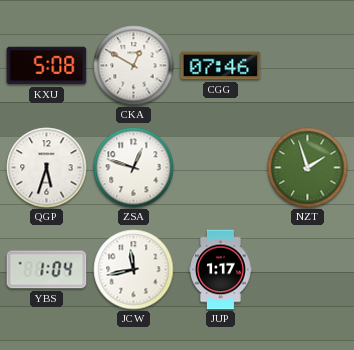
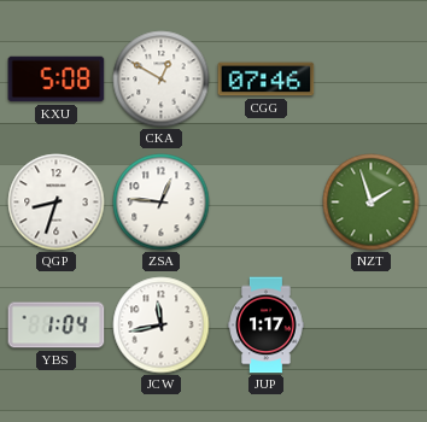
QGP: 5:33 -> 8:33
ZSA: 12:48 -> 12:46
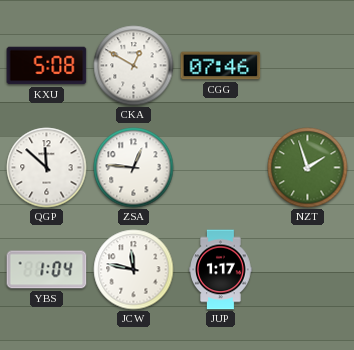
QGP: 8:33 -> 11:52
JCW: 11:43 -> 11:47
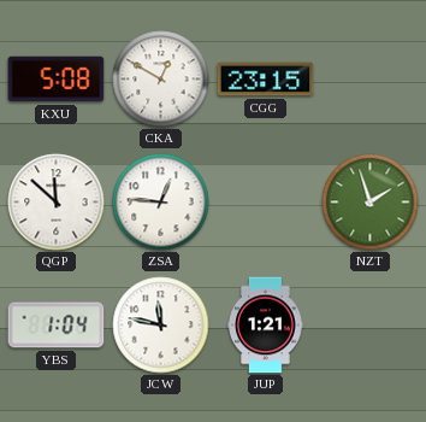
CGG: 07:46 -> 23:15
JUP: 1:17 -> 1:21
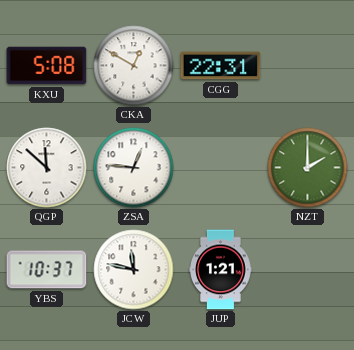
CGG: 23:15 -> 22:31
NZT: 1:57 -> 2:00
YBS: 1:04 -> 10:37
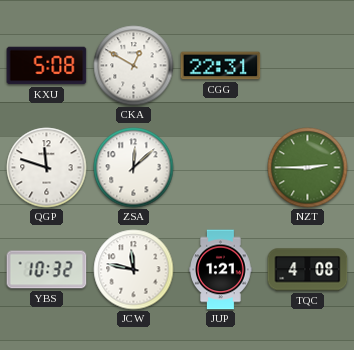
QGP: 11:52 -> 11:48
ZSA: 12:46 -> 12:08
NZT: 2:00 -> 2:45
YBS: 10:37 -> 10:32
TQC: none -> 4:08
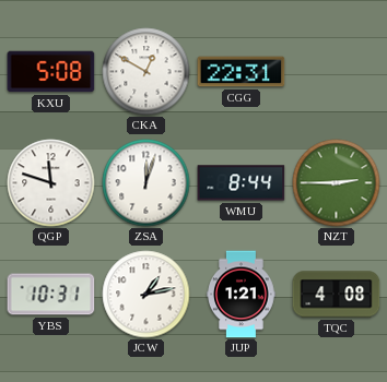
ZSA: 12:08 -> 12:03
WMU: none -> 8:44
YBS: 10:32 -> 10:31
JCW: 11:47 -> 1:13
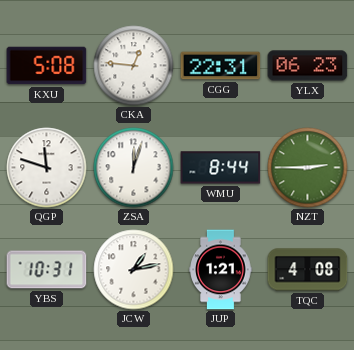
CKA: 12:50 -> 12:46
YLX: none -> 06:23
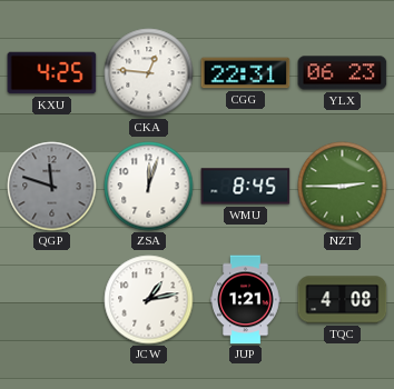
KXU: 5:08 -> 4:25
QGP dial: white -> grey
WMU: 8:44 -> 8:45
YBS: 10:31 -> none
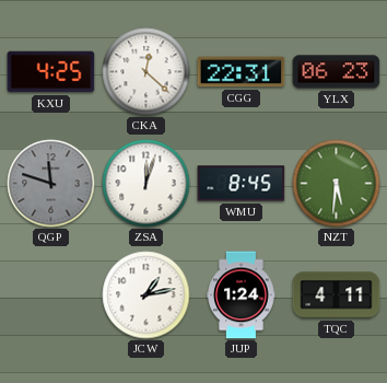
CKA: 12:46 -> 12:22
NZT: 2:45 -> 5:31
JUP: 1:21 -> 1:24
TQC: 4:08 -> 4:11
